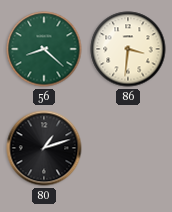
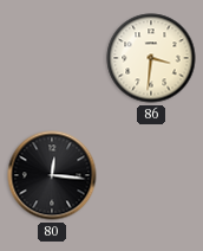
56: 8:22 -> none
80: 1:12 -> 12:16
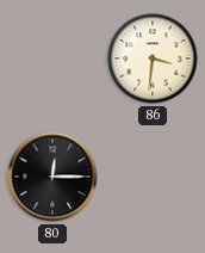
80: 12:16 -> 12:15
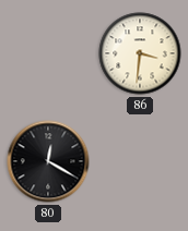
80: 12:15 -> 12:20
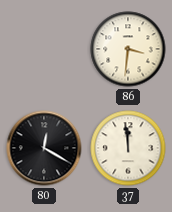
37: none -> 11:59
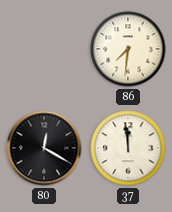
86: 3:31 -> 7:31
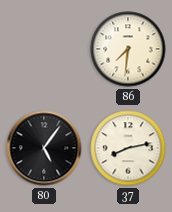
80: 12:20 -> 5:06
37: 11:59 -> 8:13
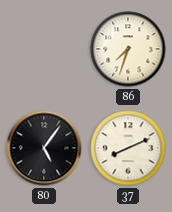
86: 7:31 -> 7:33
37: 8:13 -> 8:11
